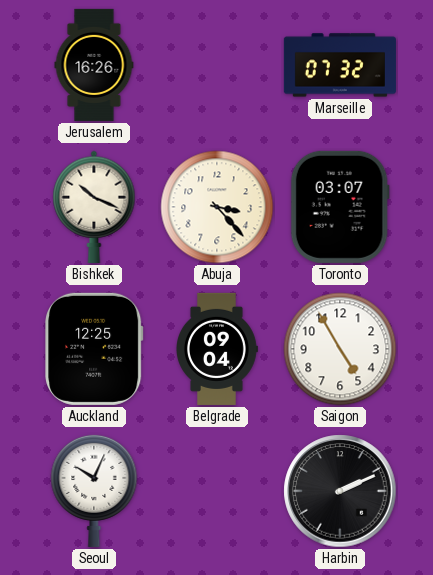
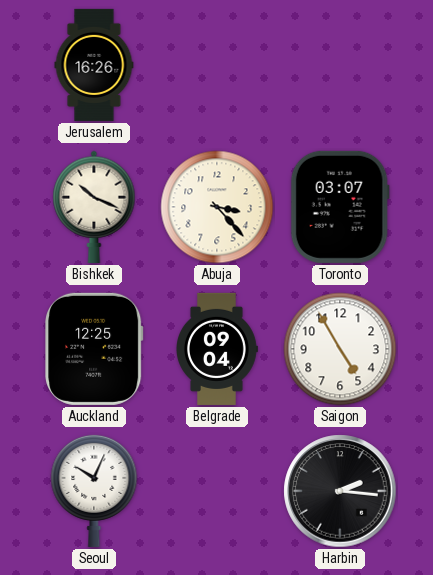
Marseille: 07:32 -> none
Harbin: 2:11 -> 2:16
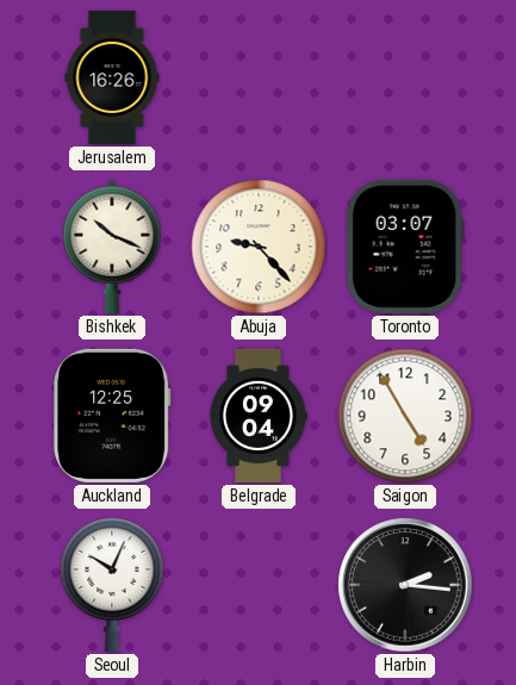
Abuja: 3:23 -> 9:23
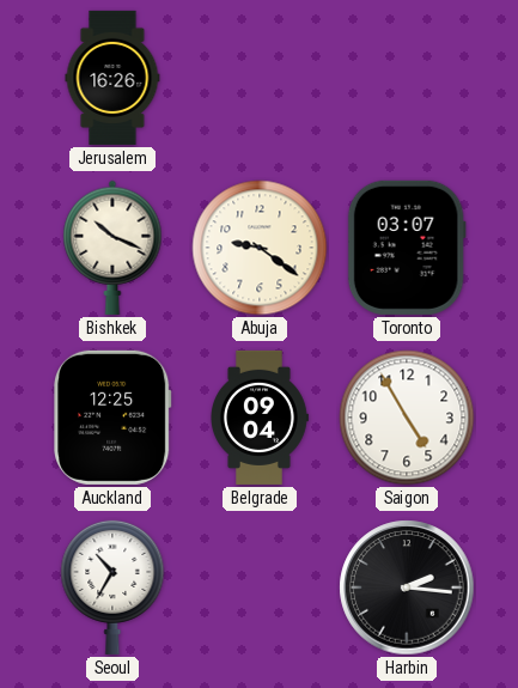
Abuja: 9:23 -> 9:21
Seoul: 10:04 -> 10:35
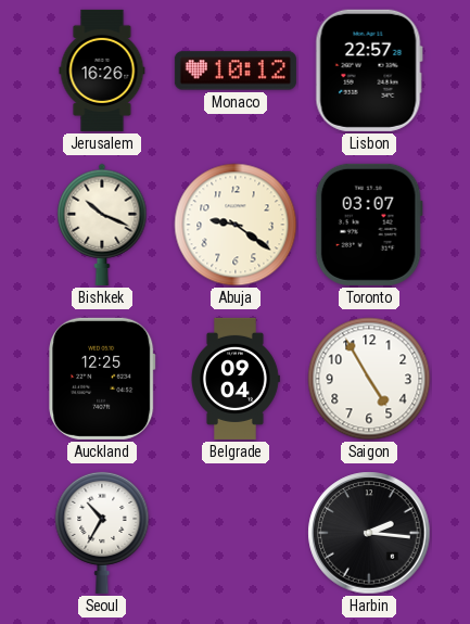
Monaco: none -> 10:12
Lisbon: none -> 22:57
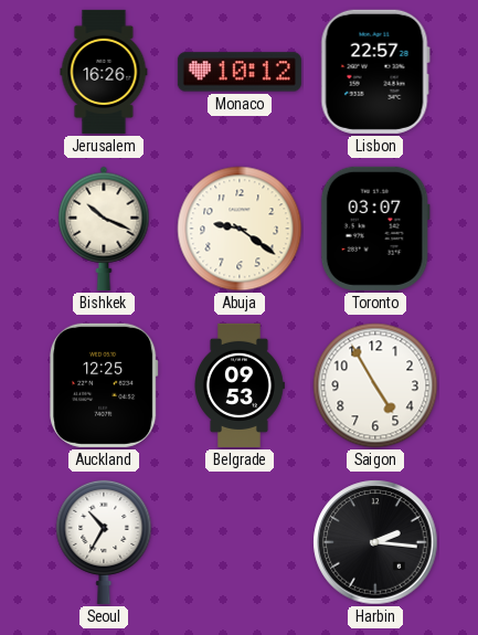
Belgrade: 09:04 -> 09:53
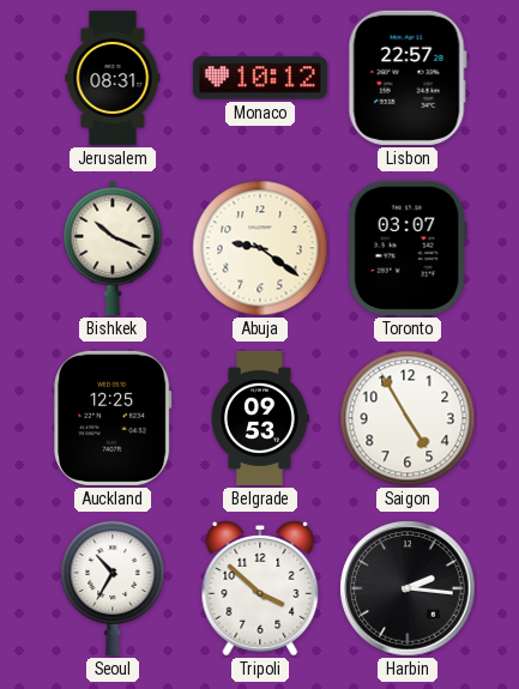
Jerusalem: 16:26 -> 08:31
Tripoli: none -> 3:52
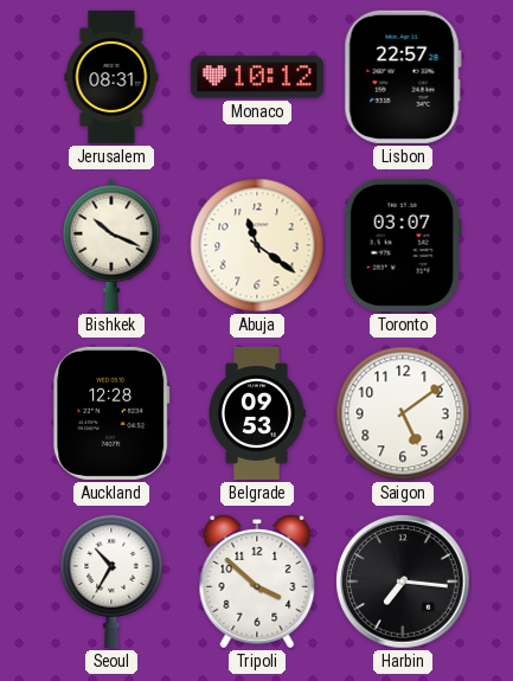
Abuja: 9:21 -> 11:21
Auckland: 12:25 -> 12:28
Saigon: 4:55 -> 5:09
Harbin: 2:16 -> 7:16
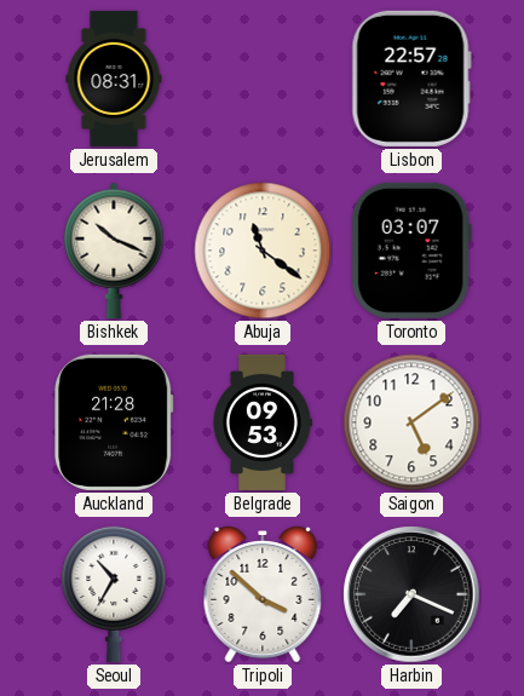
Monaco: 10:12 -> none
Auckland: 12:28 -> 21:28
Harbin: 7:16 -> 7:19
